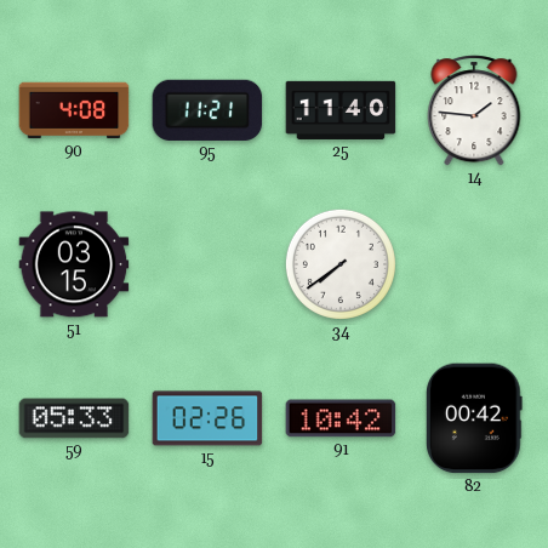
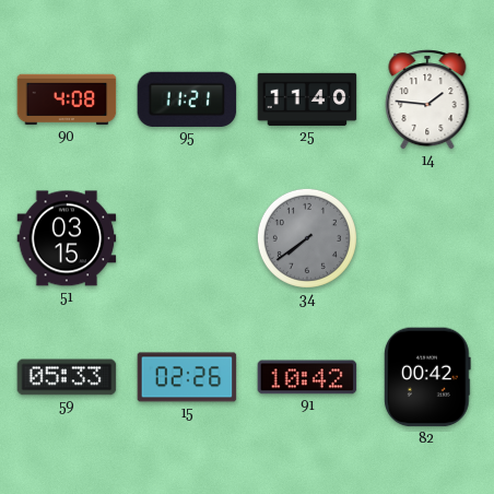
34 dial: white -> grey
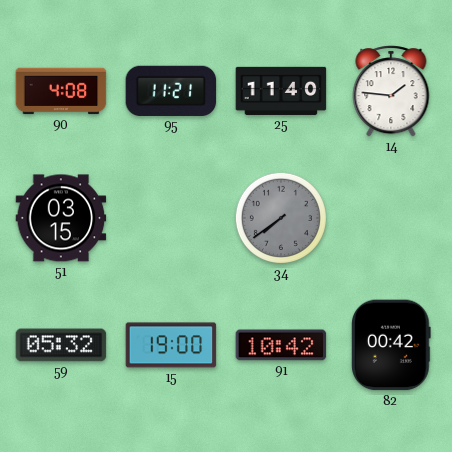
59: 05:33 -> 05:32
15: 02:26 -> 19:00
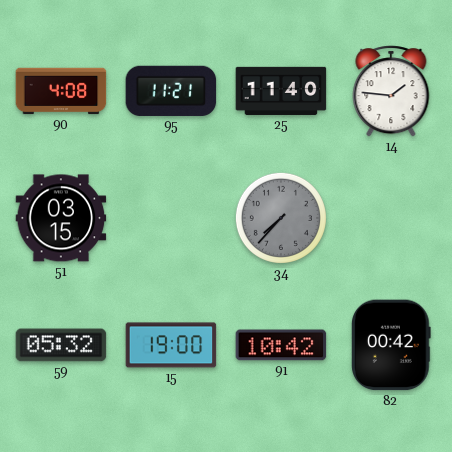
34: 7:39 -> 7:37
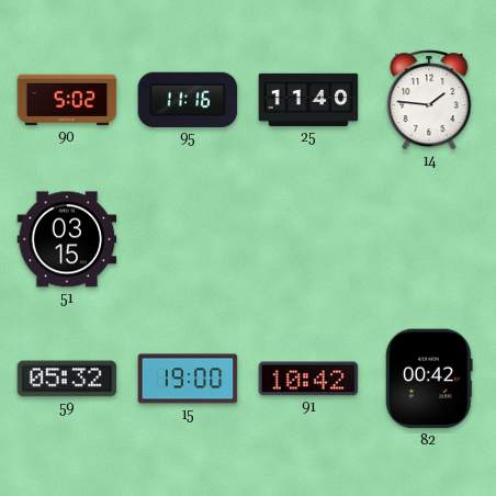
90: 4:08 -> 5:02
95: 11:21 -> 11:16
34: 7:37 -> none
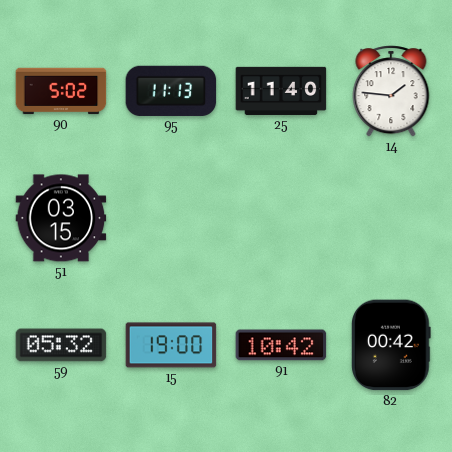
95: 11:16 -> 11:13
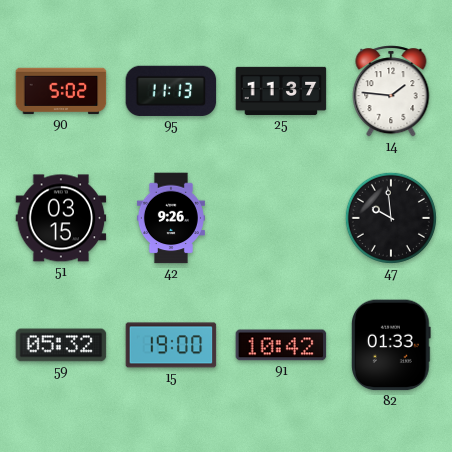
25: 11:40 -> 11:37
42: none -> 9:26
47: none -> 9:59
82: 00:42 -> 01:33
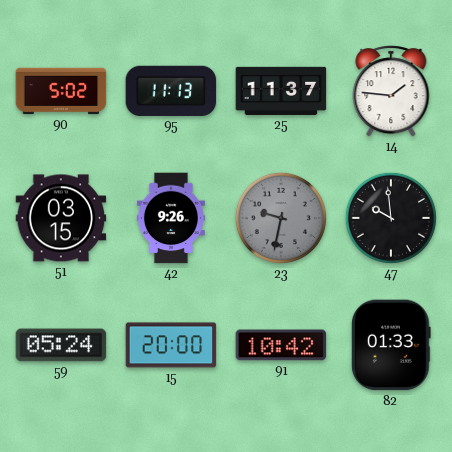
23: none -> 9:32
59: 05:32 -> 05:24
15: 19:00 -> 20:00
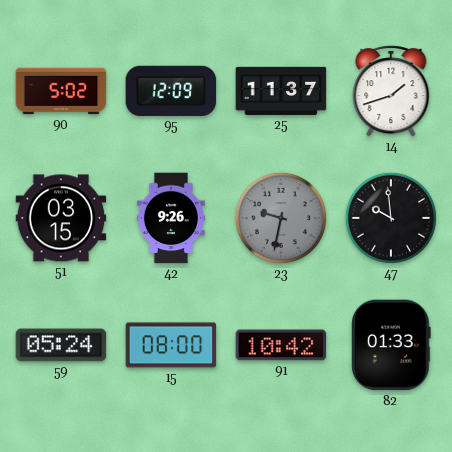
95: 11:13 -> 12:09
14: 1:46 -> 1:42
15: 20:00 -> 08:00
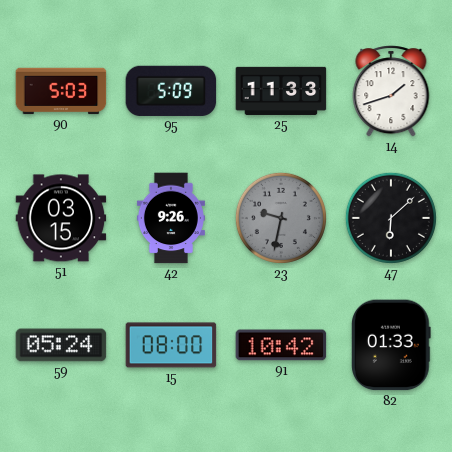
90: 5:02 -> 5:03
95: 12:09 -> 5:09
25: 11:37 -> 11:33
47: 9:59 -> 6:08
